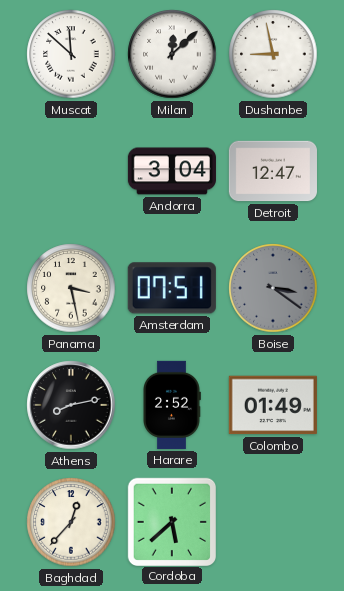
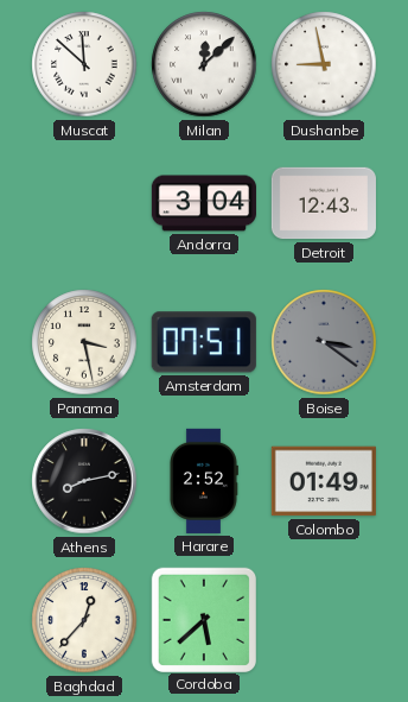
Detroit: 12:47 -> 12:43
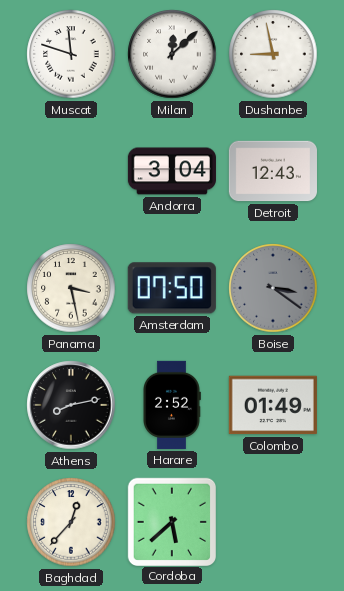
Muscat: 11:52 -> 11:48
Amsterdam: 07:51 -> 07:50
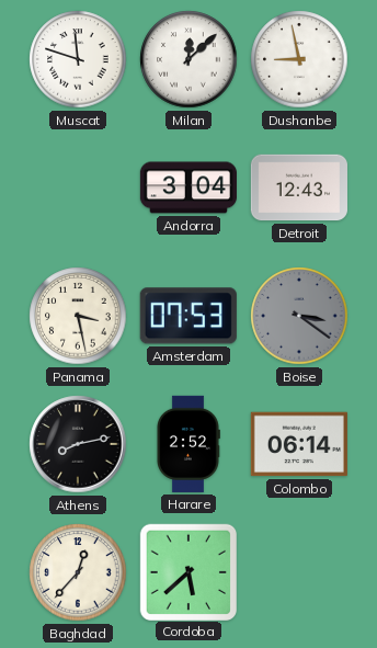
Amsterdam: 07:50 -> 07:53
Colombo: 01:49 -> 06:14
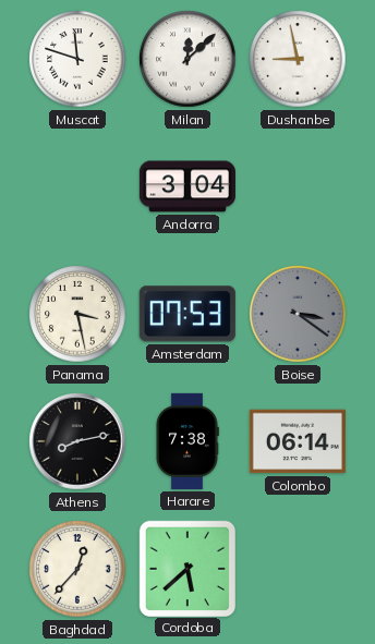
Detroit: 12:43 -> none
Harare: 2:52 -> 7:38
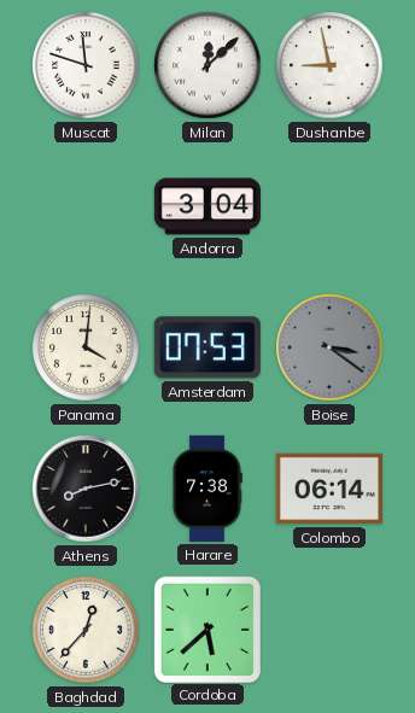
Panama: 3:28 -> 4:01
